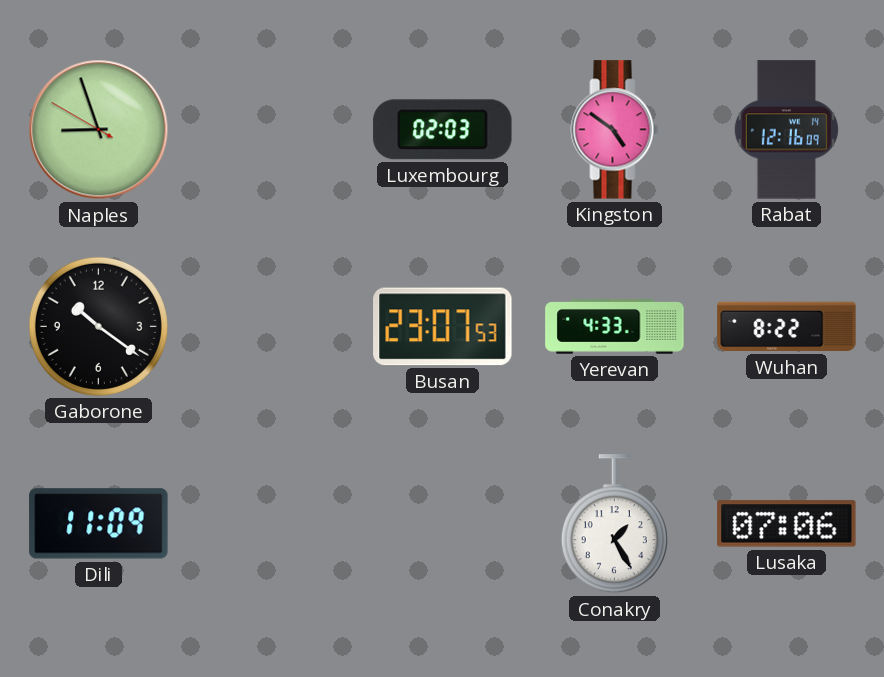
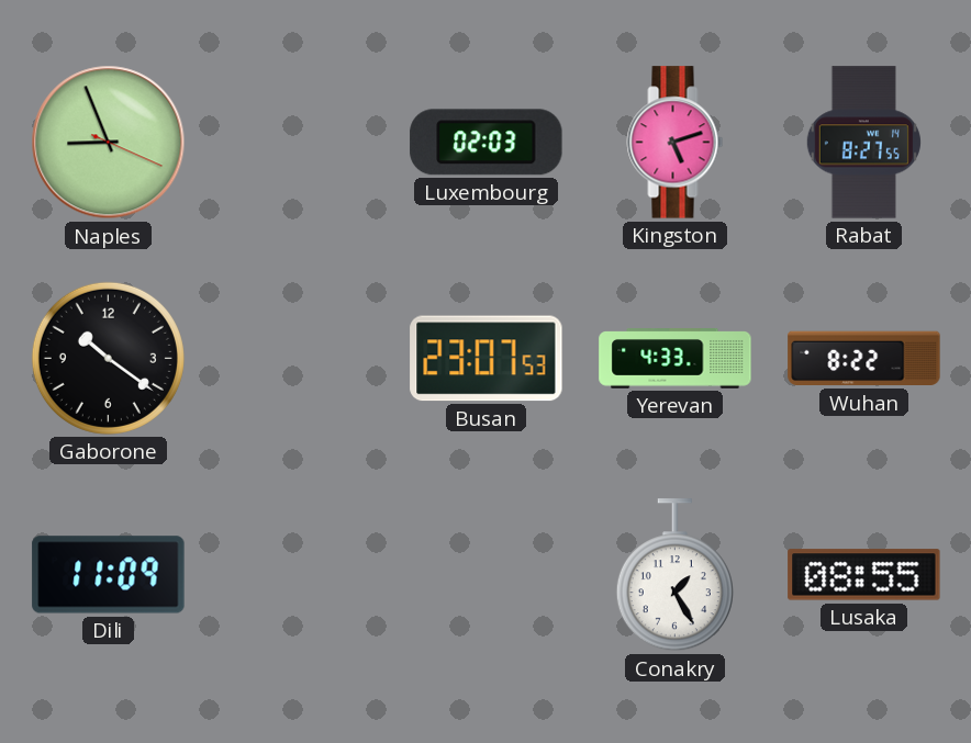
Naples: 8:56:50 -> 8:56:19
Kingston: 4:51 -> 5:12
Rabat: 12:16 -> 8:27
Lusaka: 07:06 -> 08:55
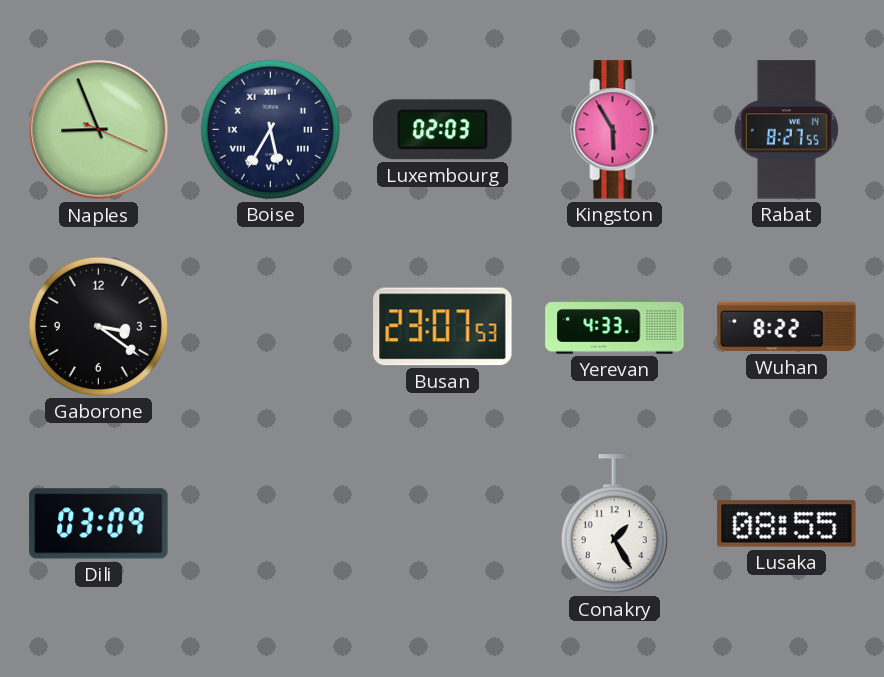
Boise: none -> 5:35
Kingston: 5:12 -> 5:55
Gaborone: 10:21 -> 3:21
Dili: 11:09 -> 03:09
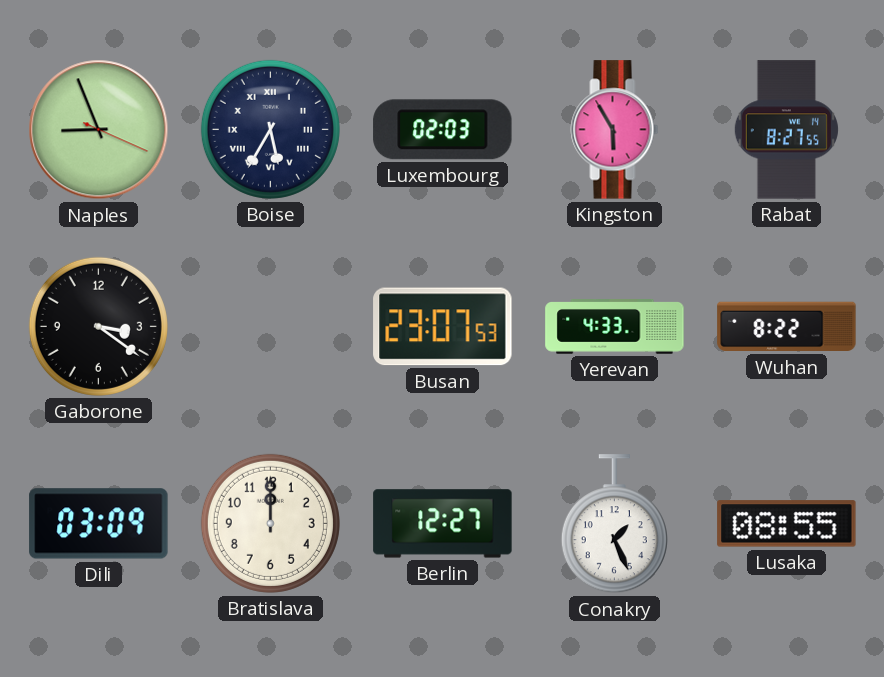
Bratislava: none -> 12:00
Berlin: none -> 12:27
Conakry: 1:25 -> 1:26
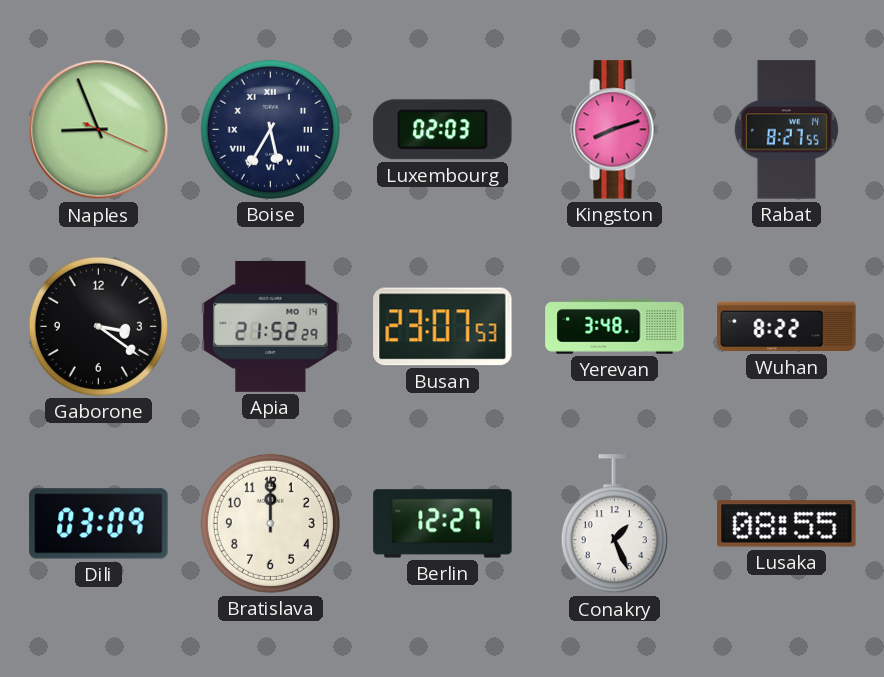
Kingston: 5:55 -> 8:12
Apia: none -> 21:52
Yerevan: 4:33 -> 3:48
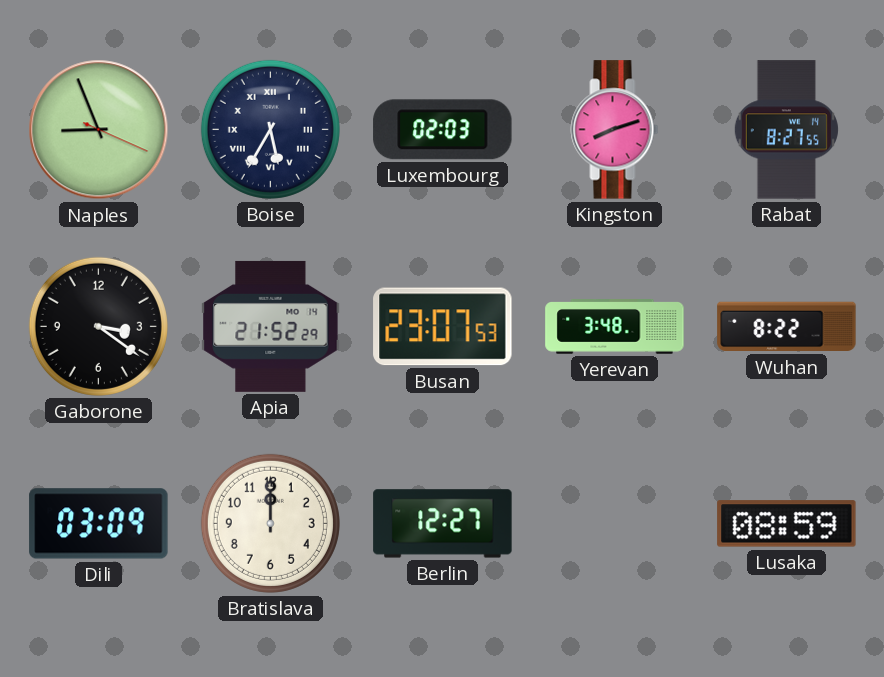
Conakry: 1:26 -> none
Lusaka: 08:55 -> 08:59
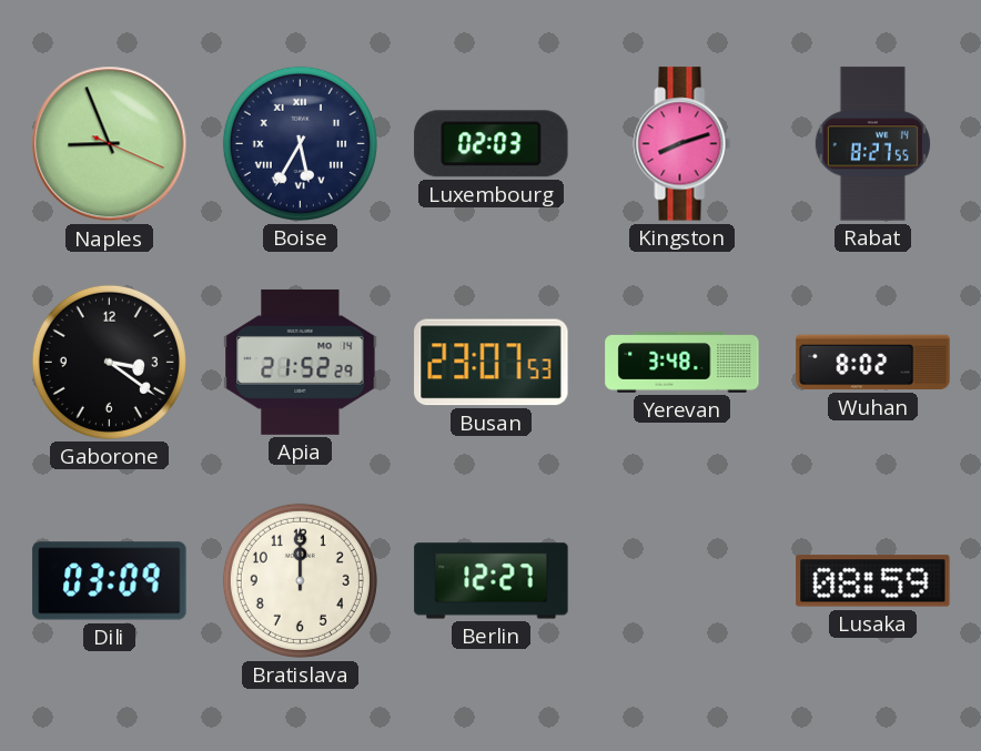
Wuhan: 8:22 -> 8:02
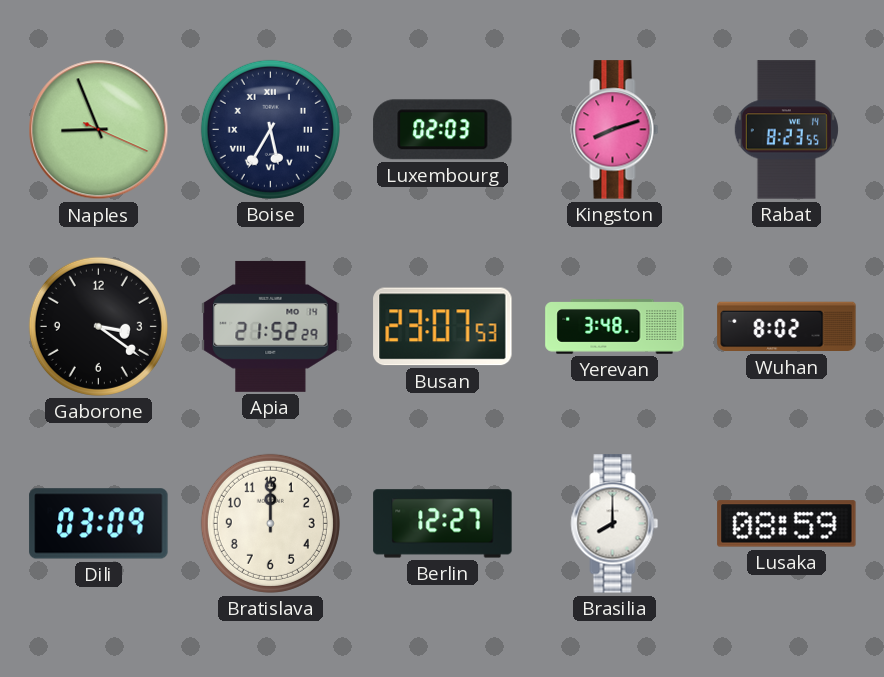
Rabat: 8:27 -> 8:23
Brasilia: none -> 8:00
